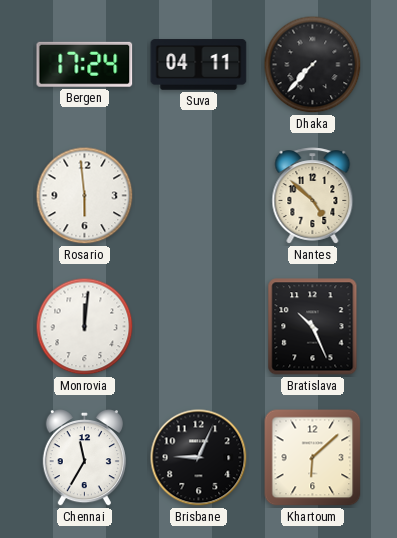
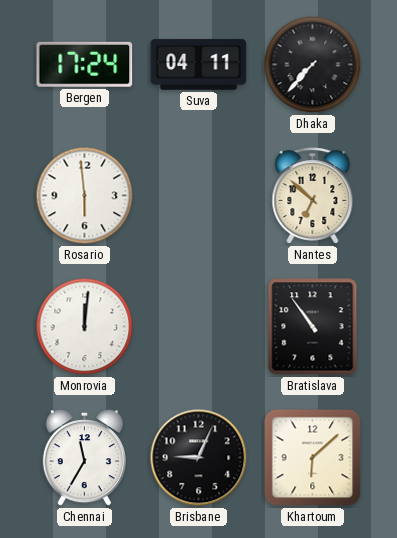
Nantes: 4:52 -> 6:52
Bratislava: 10:26 -> 10:54
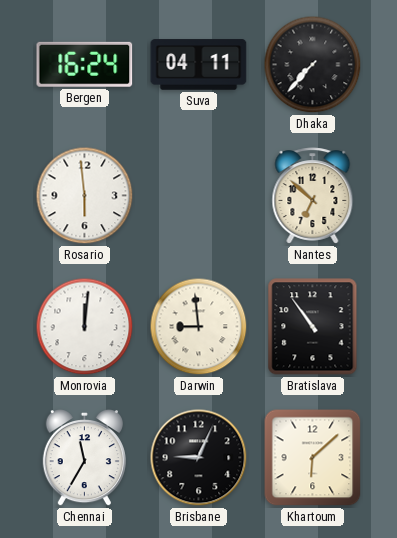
Bergen: 17:24 -> 16:24
Darwin: none -> 8:59
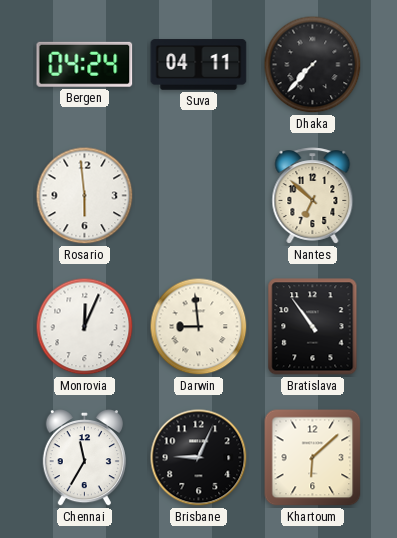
Bergen: 16:24 -> 04:24
Monrovia: 12:01 -> 12:04
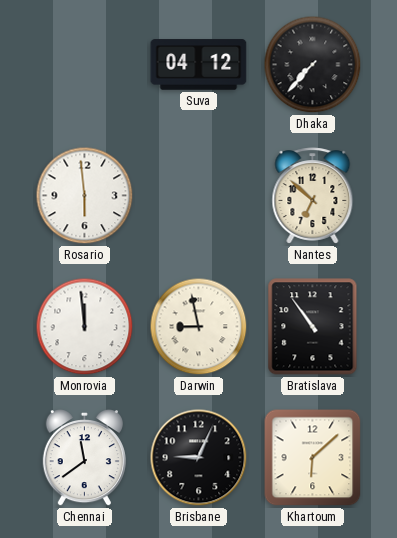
Bergen: 04:24 -> none
Suva: 04:11 -> 04:12
Monrovia: 12:04 -> 11:59
Darwin: 8:59 -> 8:58
Chennai: 11:35 -> 11:39
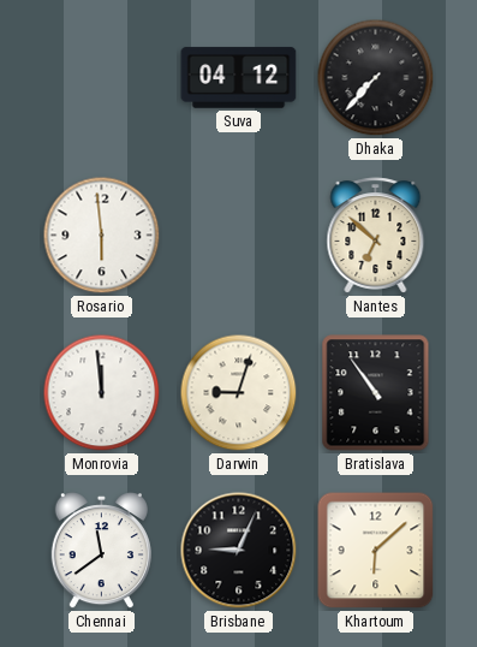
Darwin: 8:58 -> 9:03
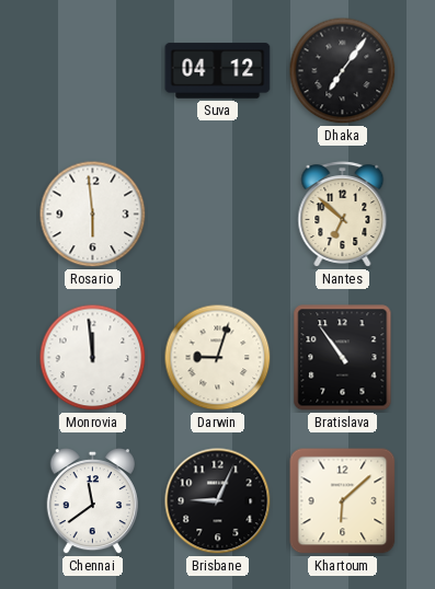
Dhaka: 7:37 -> 7:06
